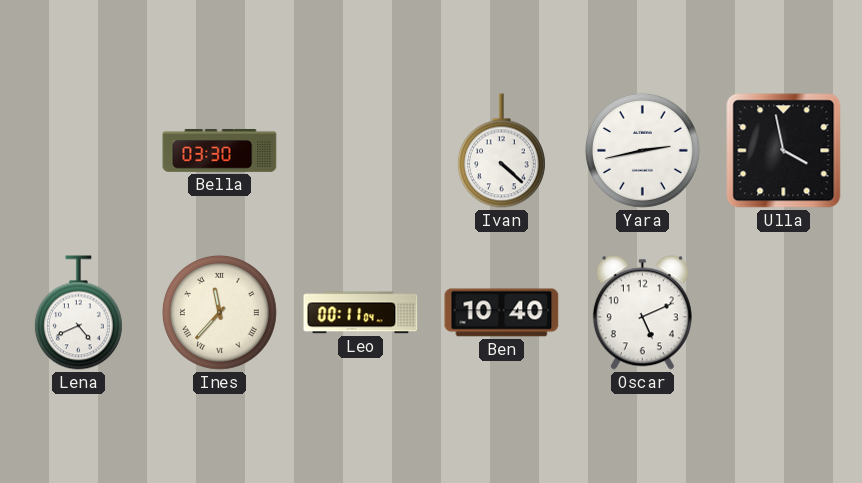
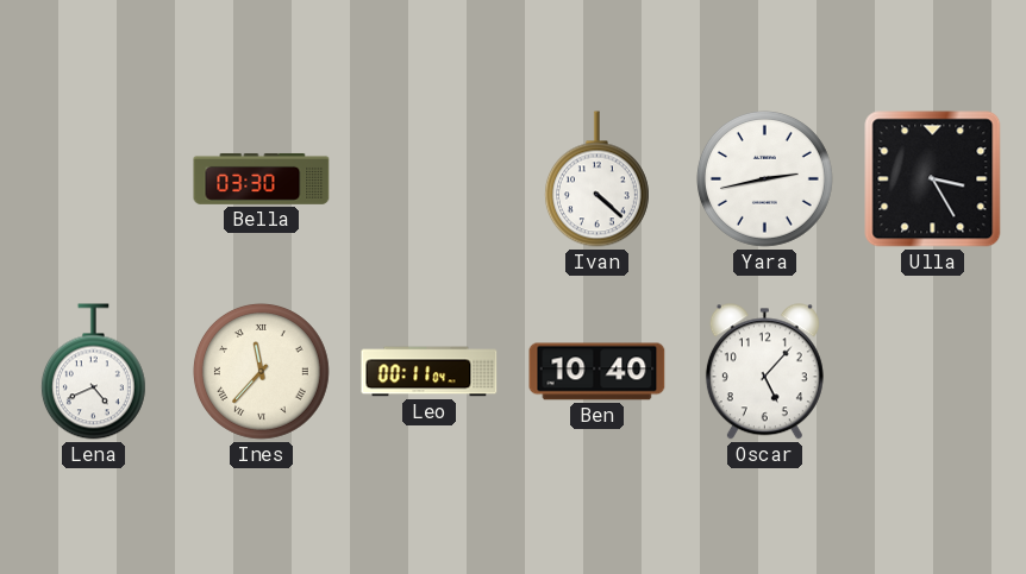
Ulla: 3:58 -> 3:25
Oscar: 5:11 -> 5:07
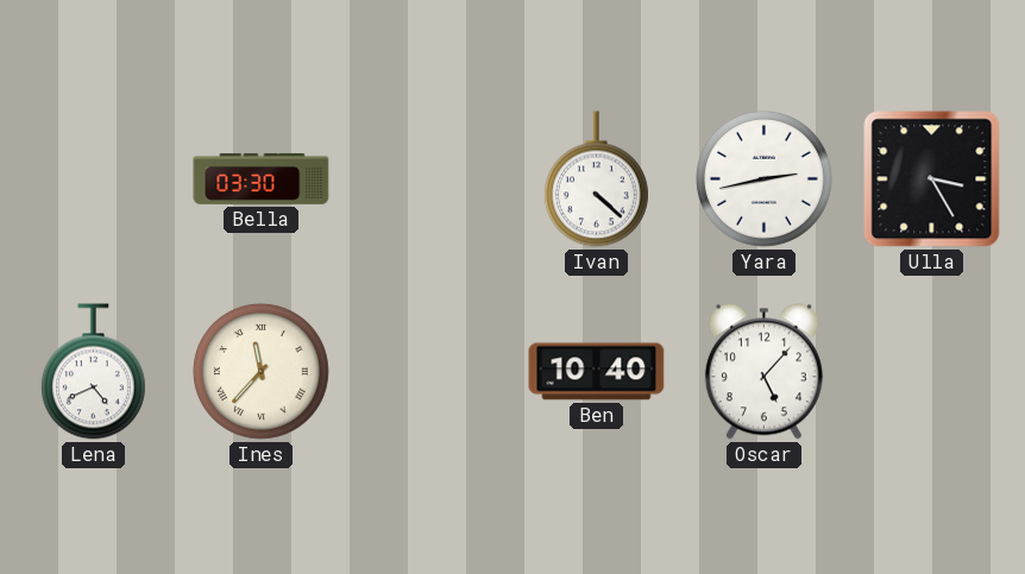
Leo: 00:11 -> none
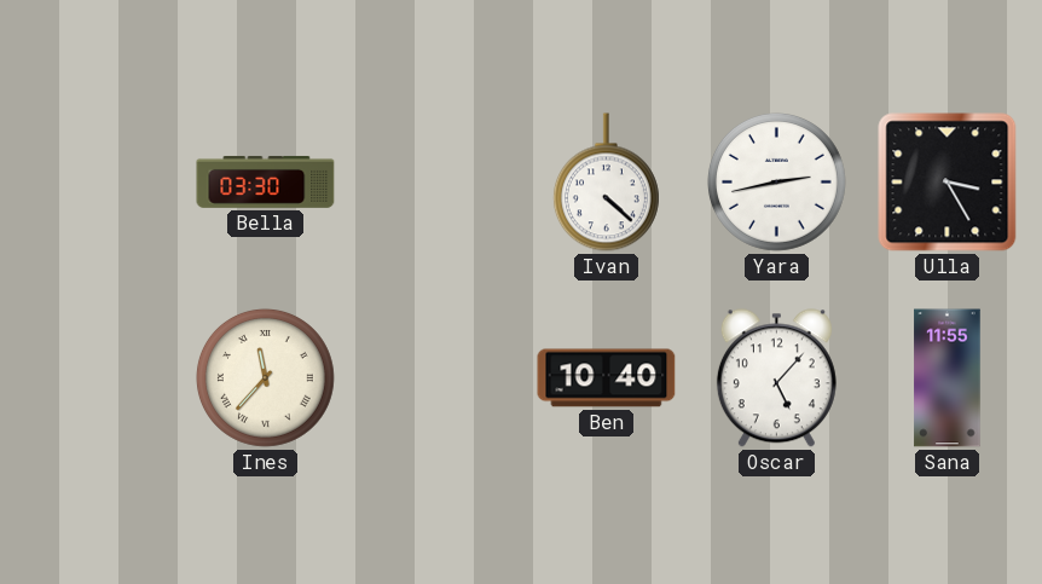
Lena: 4:41 -> none
Sana: none -> 11:55
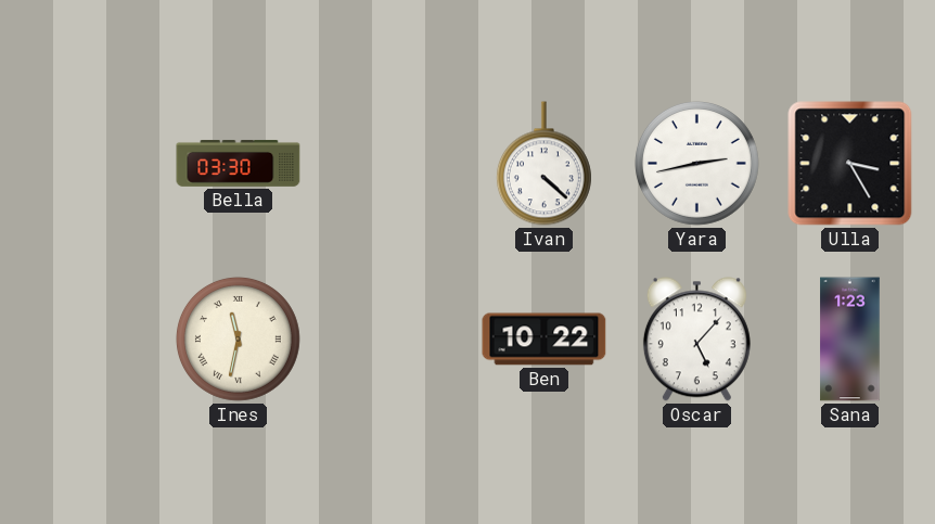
Ines: 11:37 -> 11:32
Ben: 10:40 -> 10:22
Sana: 11:55 -> 1:23
